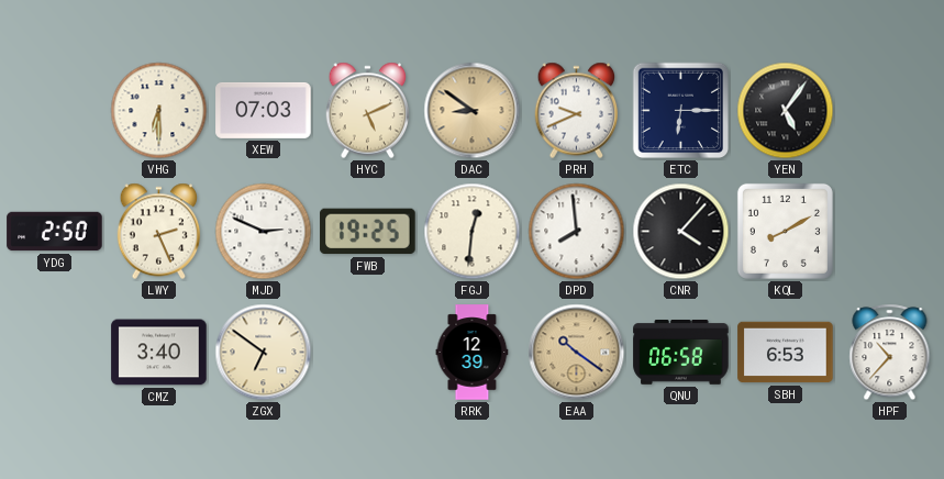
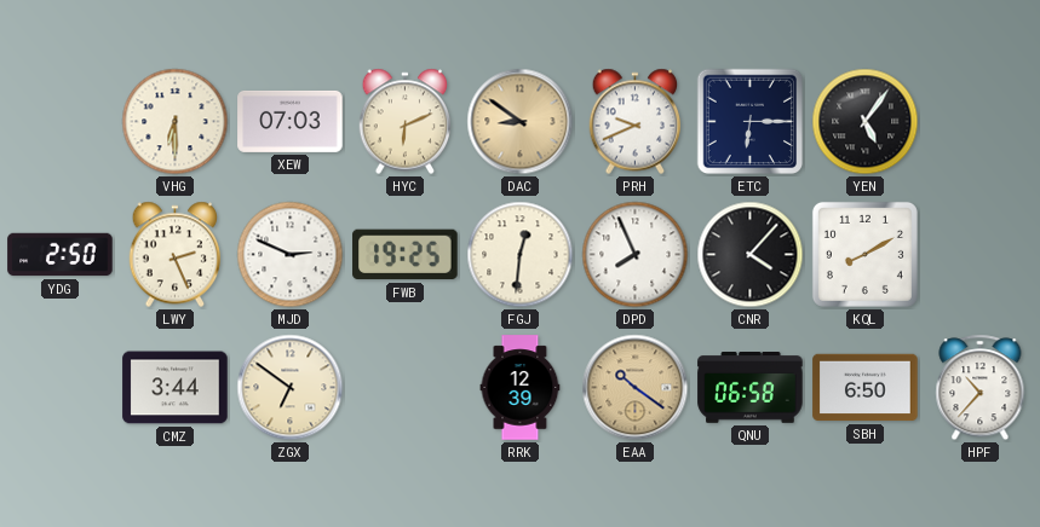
HYC: 5:11 -> 6:11
DPD: 7:59 -> 7:56
CMZ: 3:40 -> 3:44
SBH: 6:53 -> 6:50
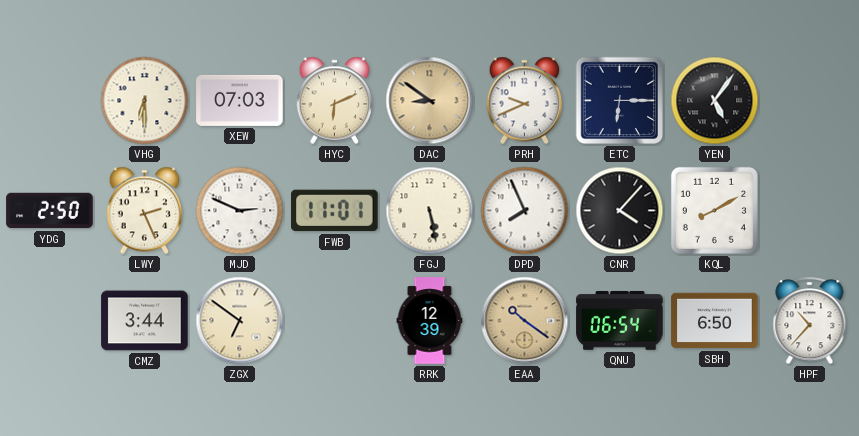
FWB: 19:25 -> 11:01
FGJ: 12:31 -> 5:28
QNU: 06:58 -> 06:54
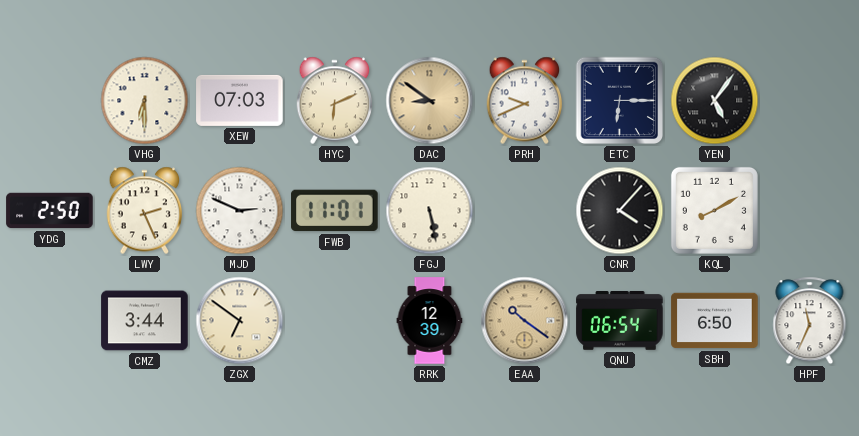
DPD: 7:56 -> none
HPF: 10:37 -> 11:34
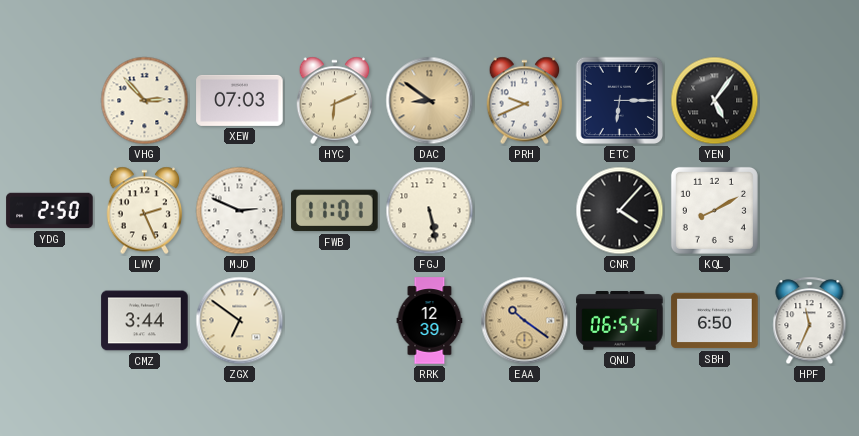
VHG: 6:30 -> 2:53
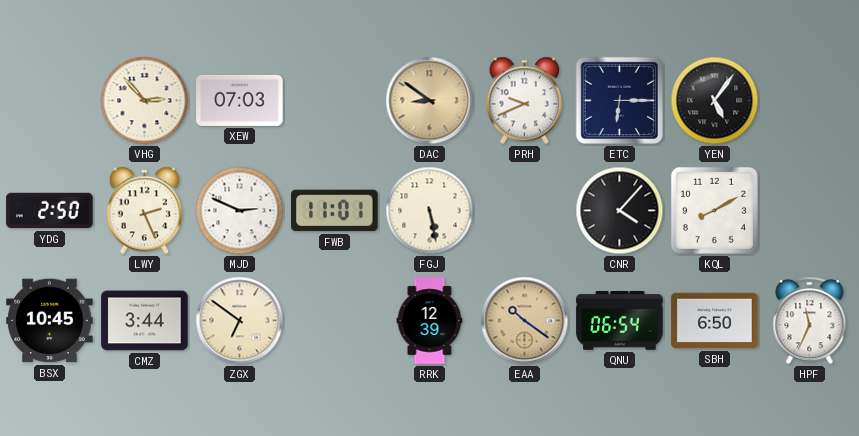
HYC: 6:11 -> none
BSX: none -> 10:45
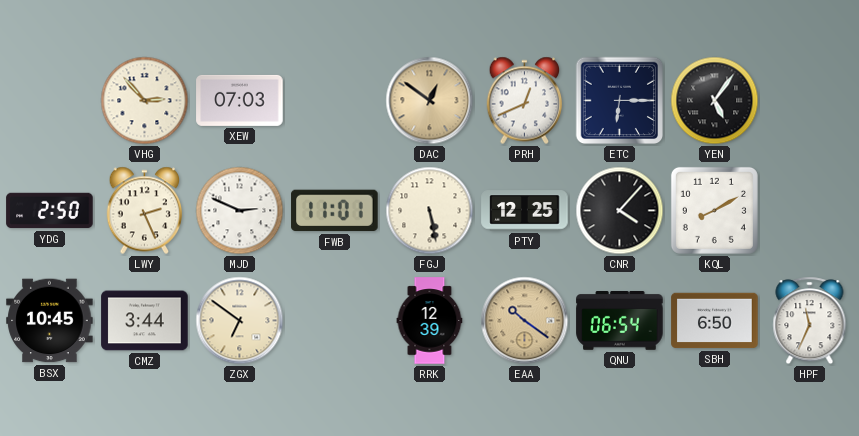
DAC: 8:51 -> 12:51
PRH: 9:41 -> 12:41
PTY: none -> 12:25
